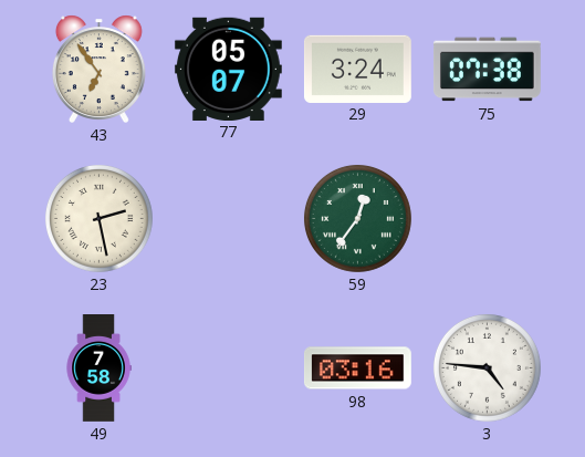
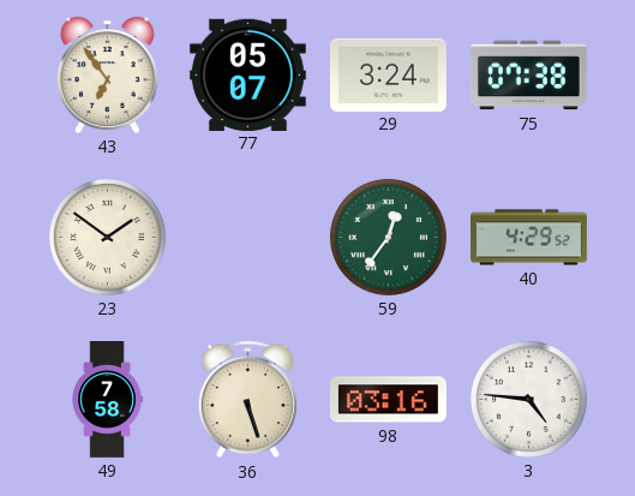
23: 2:28 -> 1:51
40: none -> 4:29
36: none -> 5:27
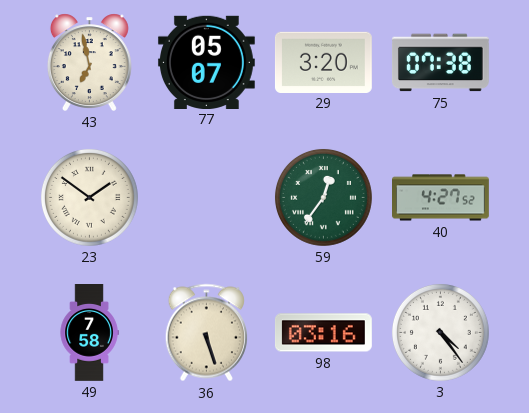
43: 6:54 -> 6:58
29: 3:24 -> 3:20
40: 4:29 -> 4:27
3: 4:46 -> 4:24
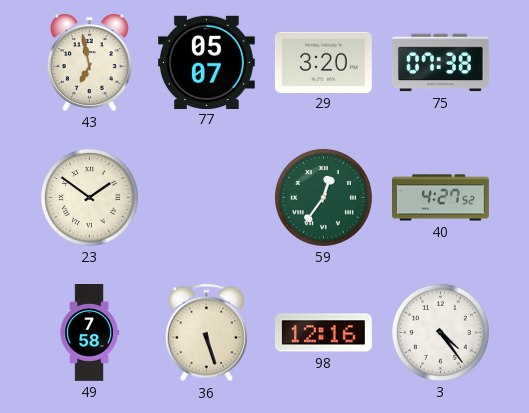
98: 03:16 -> 12:16
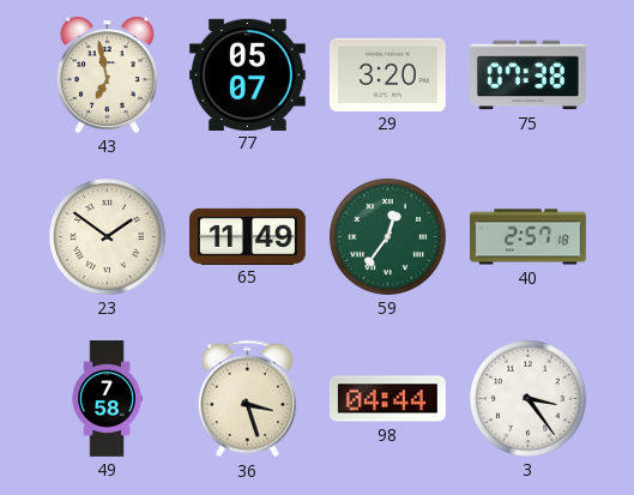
65: none -> 11:49
40: 4:27 -> 2:57
36: 5:27 -> 3:27
98: 12:16 -> 04:44
3: 4:24 -> 3:24
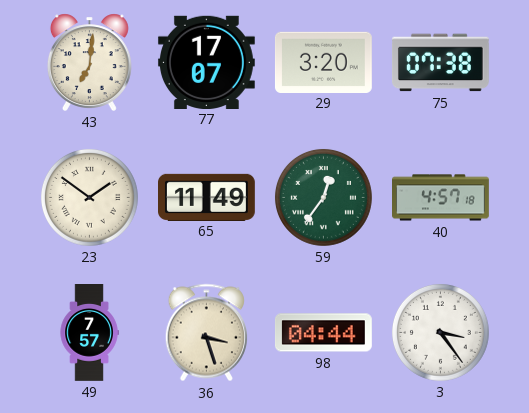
43: 6:58 -> 7:01
77: 05:07 -> 17:07
40: 2:57 -> 4:57
49: 7:58 -> 7:57
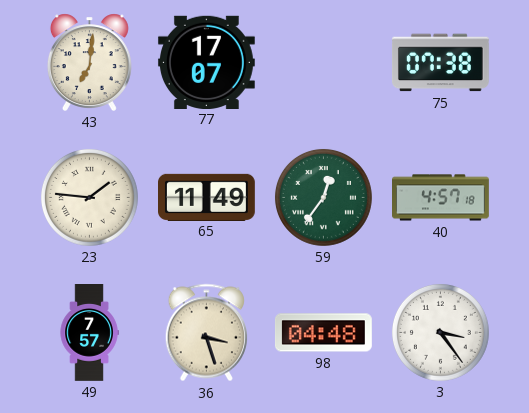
29: 3:20 -> none
23: 1:51 -> 1:46
98: 04:44 -> 04:48
